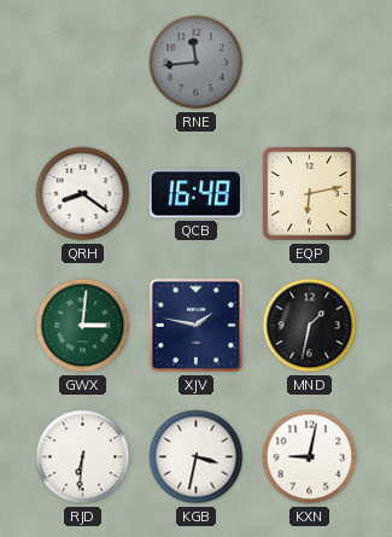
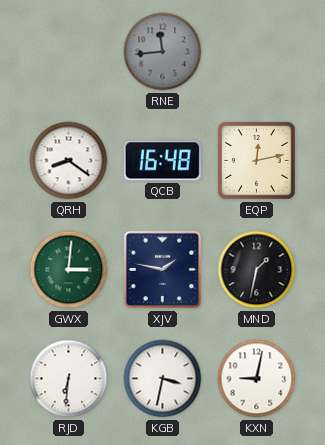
EQP: 6:13 -> 12:13
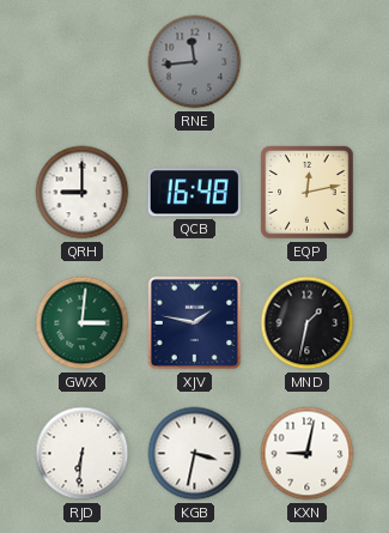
QRH: 8:21 -> 9:00
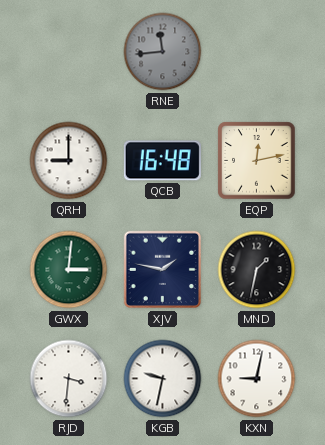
RJD: 6:31 -> 3:31
KGB: 3:32 -> 9:32
